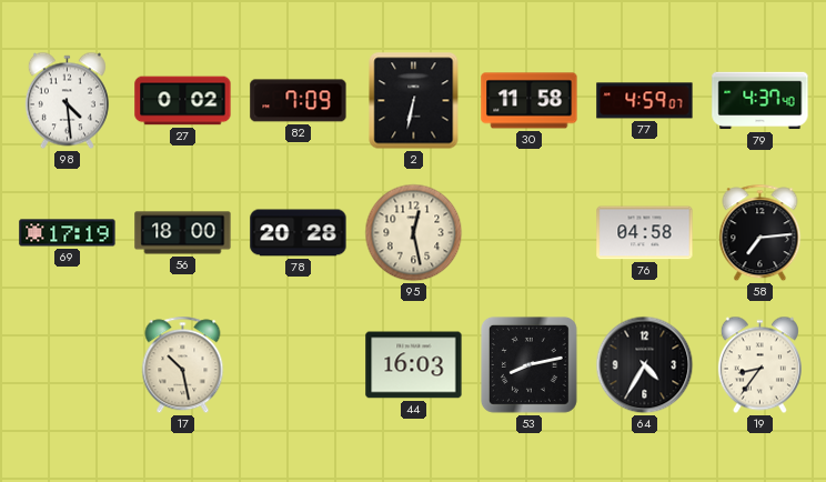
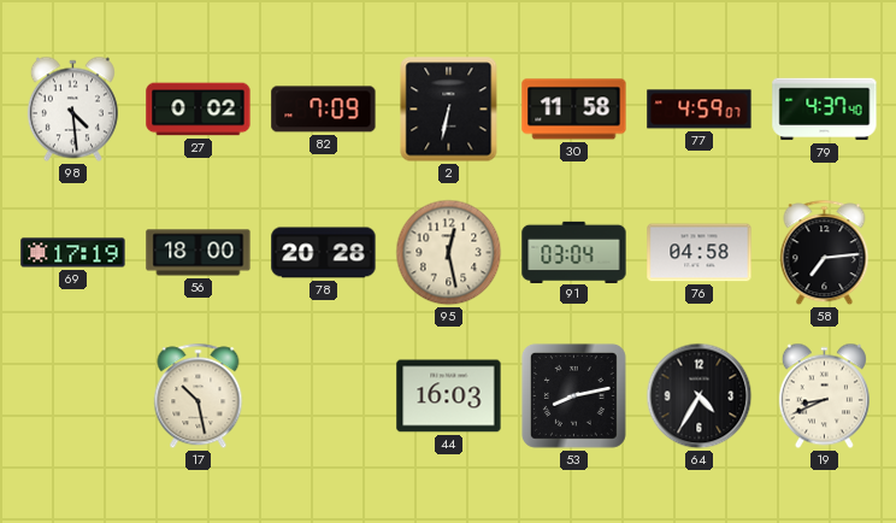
91: none -> 03:04
19: 8:36 -> 8:41
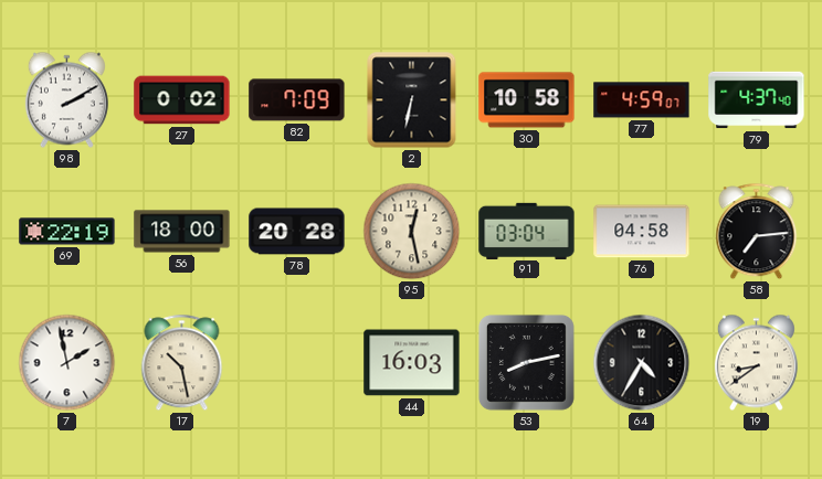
98: 4:29 -> 2:10
30: 11:58 -> 10:58
69: 17:19 -> 22:19
7: none -> 1:58
19: 8:41 -> 8:39
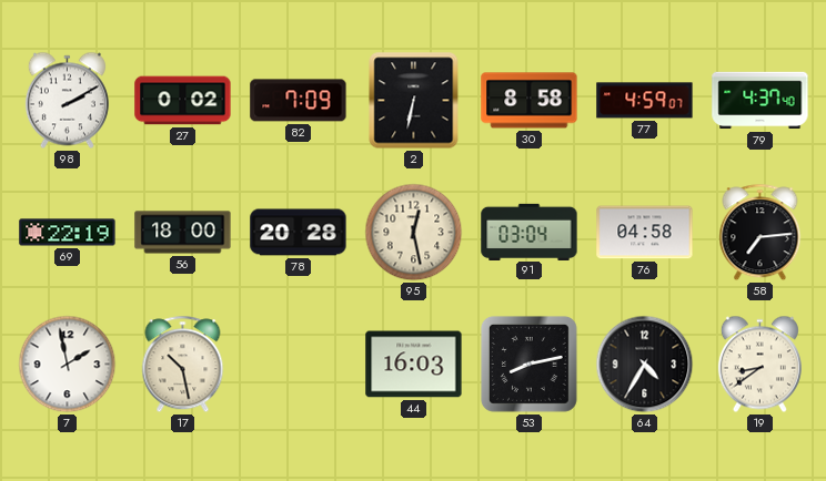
30: 10:58 -> 8:58
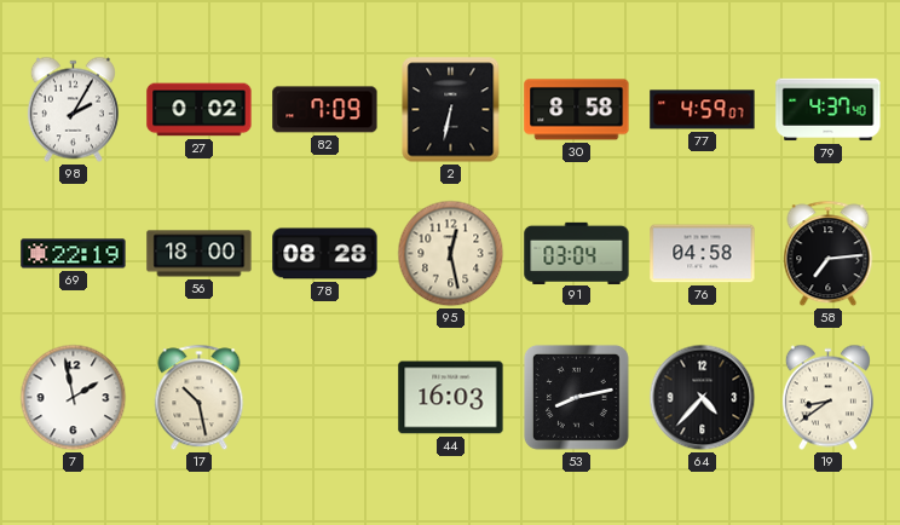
98: 2:10 -> 2:05
78: 20:28 -> 08:28
64: 4:35 -> 4:37
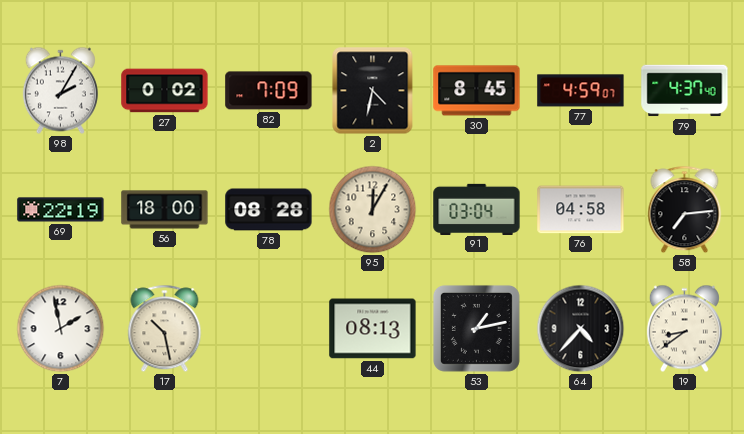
2: 6:32 -> 4:32
30: 8:58 -> 8:45
95: 12:28 -> 12:05
44: 16:03 -> 08:13
53: 8:13 -> 1:13
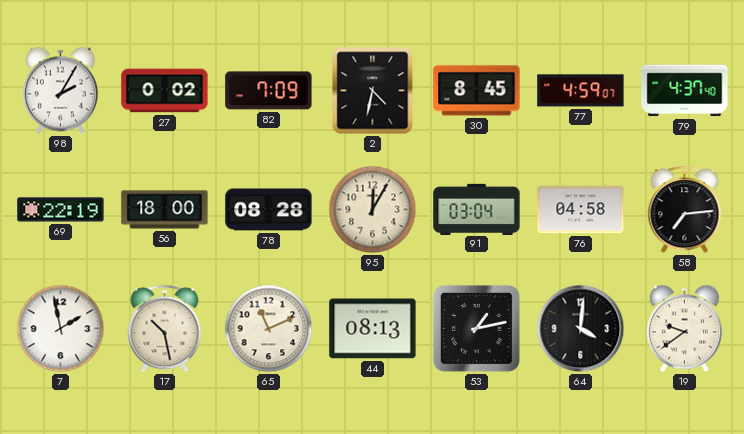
65: none -> 11:11
64: 4:37 -> 4:01
19: 8:39 -> 9:39
